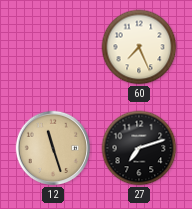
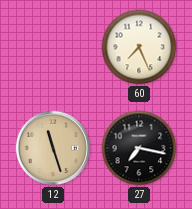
27: 7:12 -> 7:17
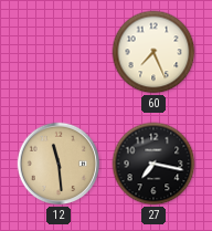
12: 11:27 -> 11:29
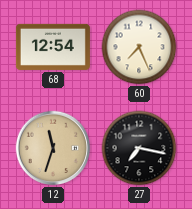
68: none -> 12:54
12: 11:29 -> 11:33
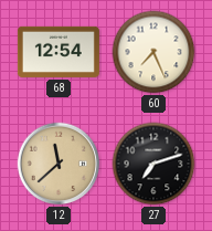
12: 11:33 -> 11:38
27: 7:17 -> 7:12
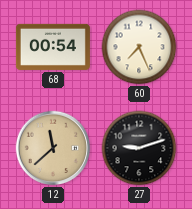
68: 12:54 -> 00:54
27: 7:12 -> 9:12
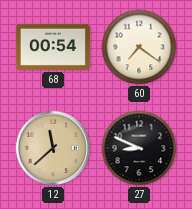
60: 7:26 -> 7:21
27: 9:12 -> 8:49
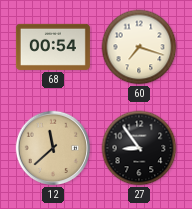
60: 7:21 -> 7:18
27: 8:49 -> 8:54
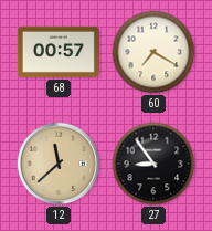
68: 00:54 -> 00:57
60: 7:18 -> 7:20
